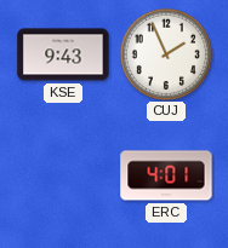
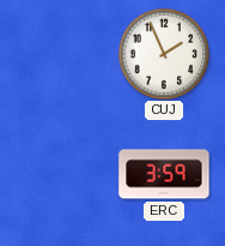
KSE: 9:43 -> none
ERC: 4:01 -> 3:59
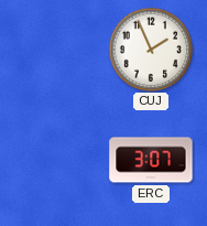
ERC: 3:59 -> 3:07
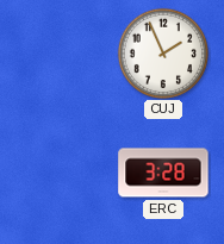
ERC: 3:07 -> 3:28
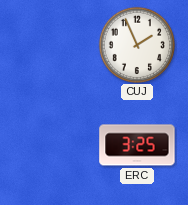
ERC: 3:28 -> 3:25
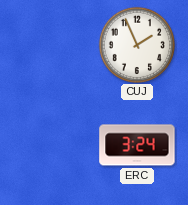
ERC: 3:25 -> 3:24
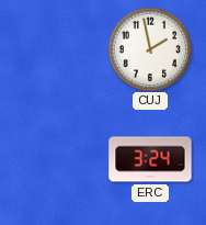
CUJ: 1:56 -> 1:58
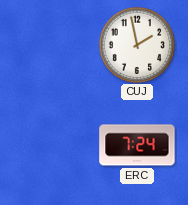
ERC: 3:24 -> 7:24
